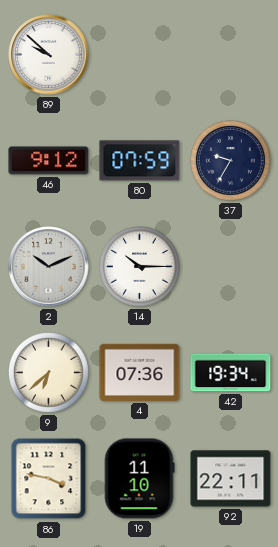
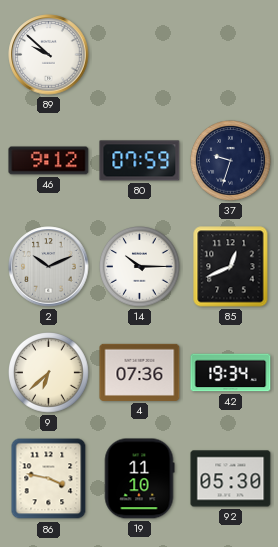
37: 9:35 -> 9:33
85: none -> 12:41
92: 22:11 -> 05:30
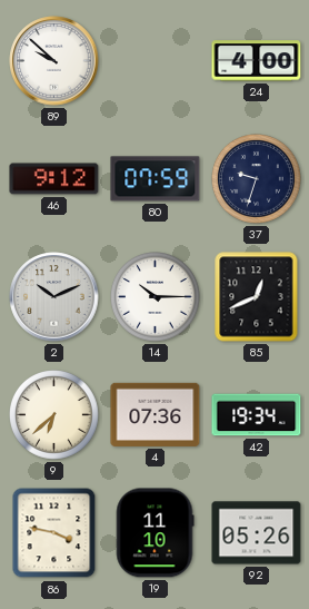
24: none -> 4:00
92: 05:30 -> 05:26
